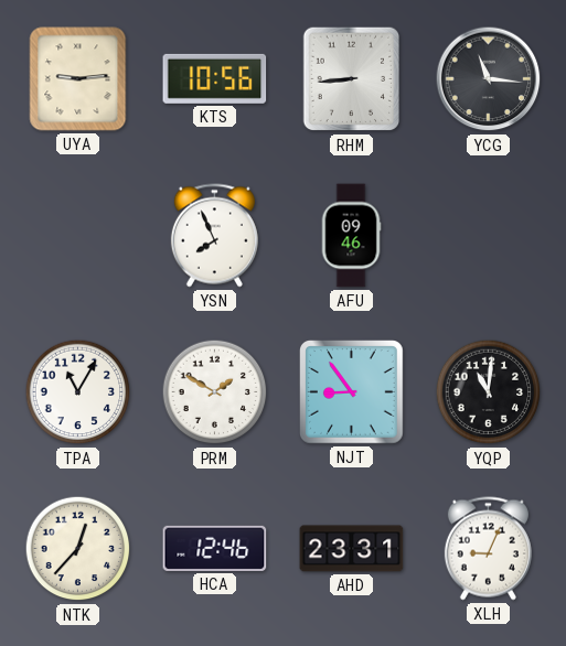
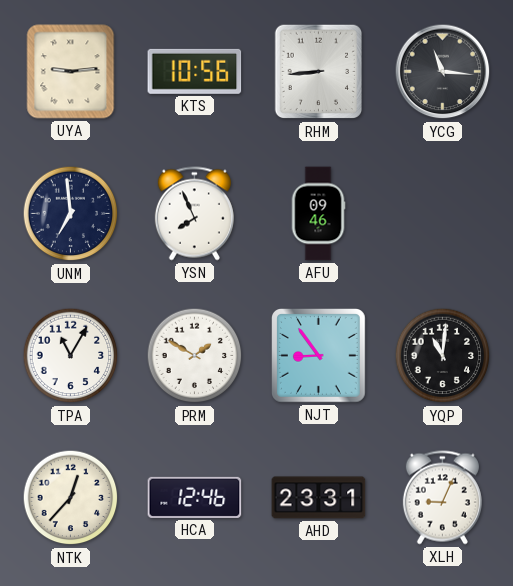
UNM: none -> 6:59
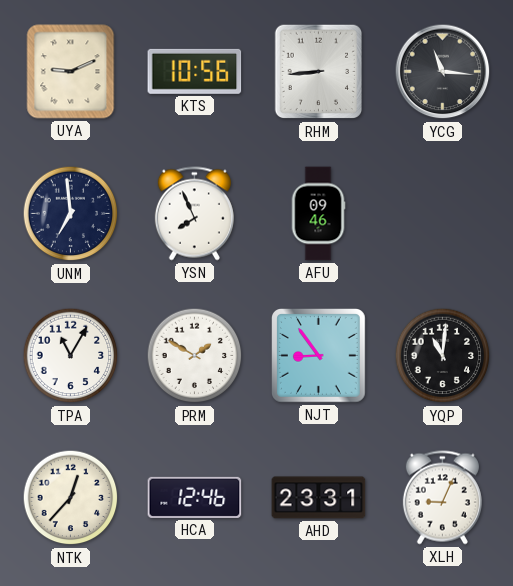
UYA: 9:14 -> 9:11
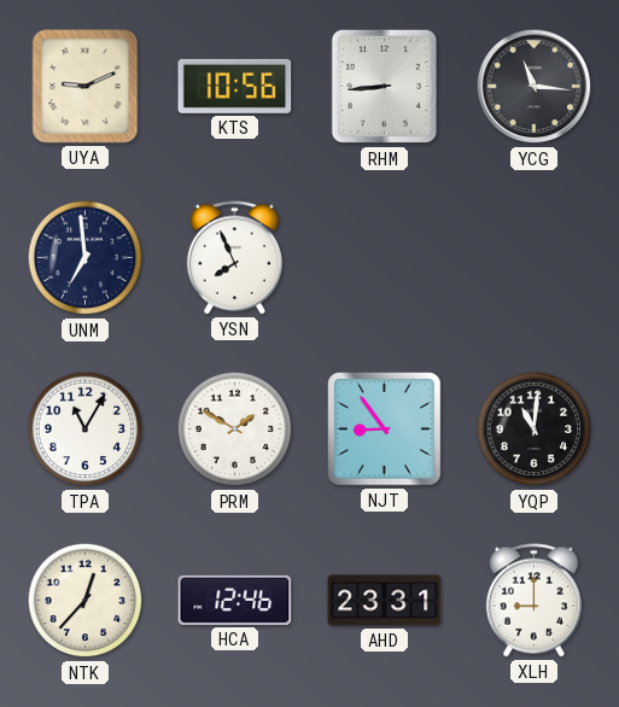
AFU: 09:46 -> none
XLH: 9:04 -> 9:00
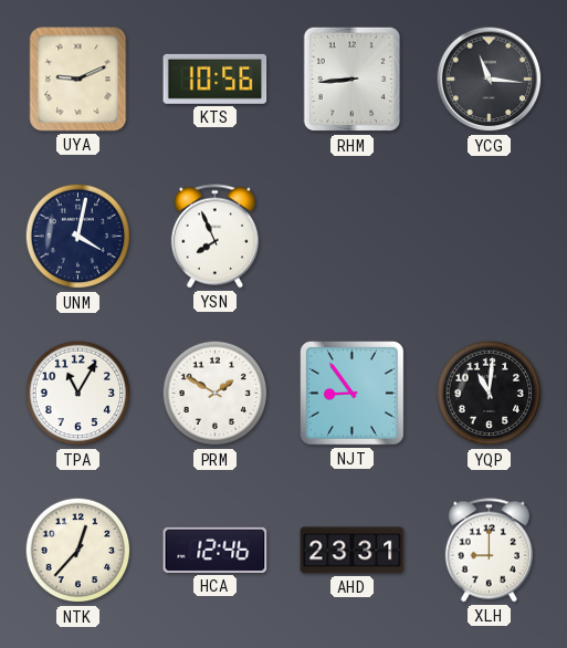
UNM: 6:59 -> 4:02
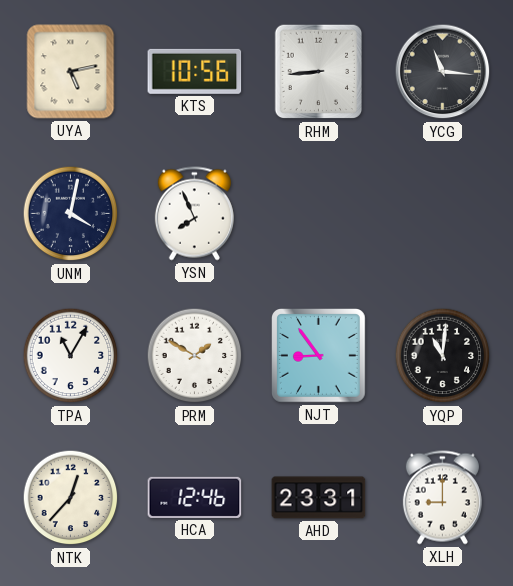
UYA: 9:11 -> 5:13
